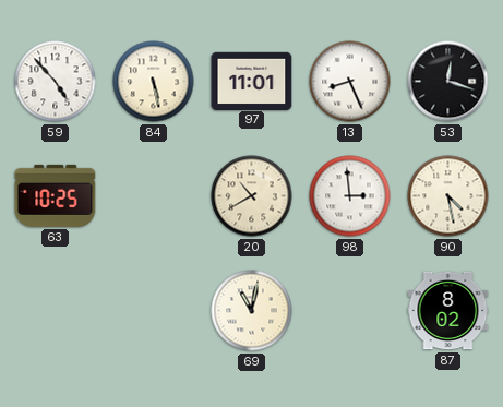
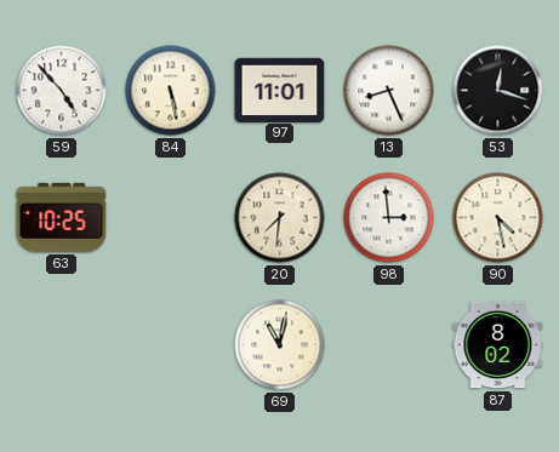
20: 10:40 -> 7:31
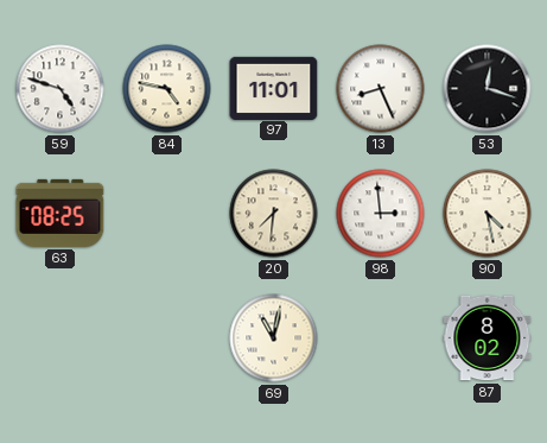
59: 4:53 -> 4:48
84: 5:28 -> 4:47
63: 10:25 -> 08:25
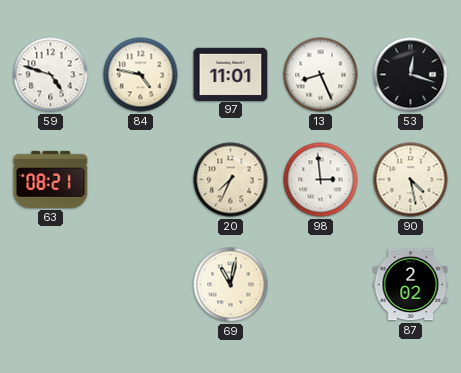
63: 08:25 -> 08:21
20: 7:31 -> 7:34
87: 8:02 -> 2:02
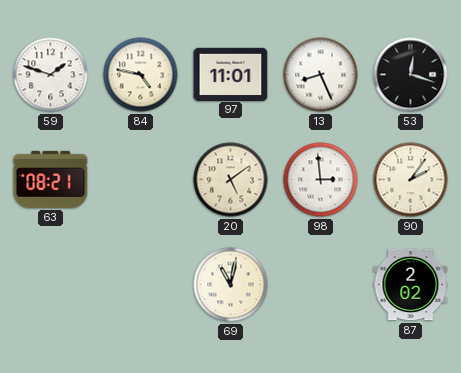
59: 4:48 -> 1:48
20: 7:34 -> 5:09
90: 4:28 -> 2:06
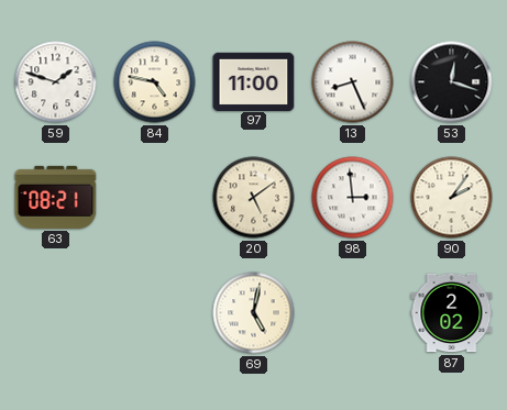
97: 11:01 -> 11:00
69: 11:02 -> 5:02
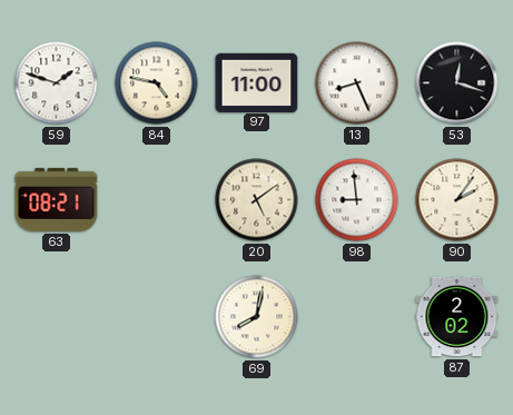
98: 2:59 -> 8:59
69: 5:02 -> 8:02
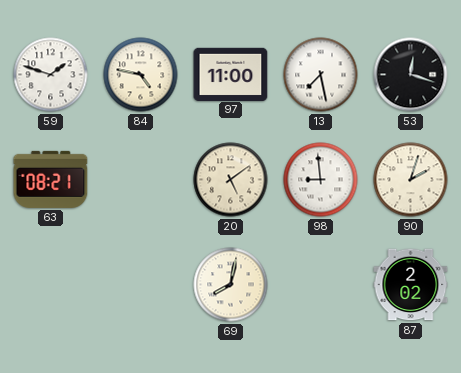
13: 8:26 -> 7:28
90: 2:06 -> 2:03
